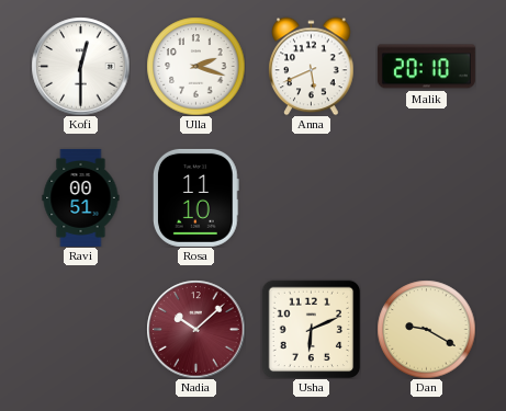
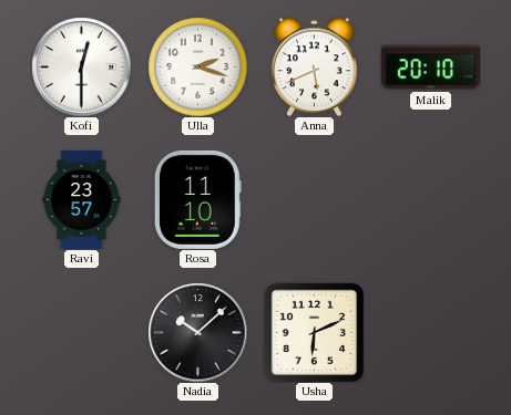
Ravi: 00:51 -> 23:57
Nadia dial: burgundy -> black
Dan: 9:20 -> none
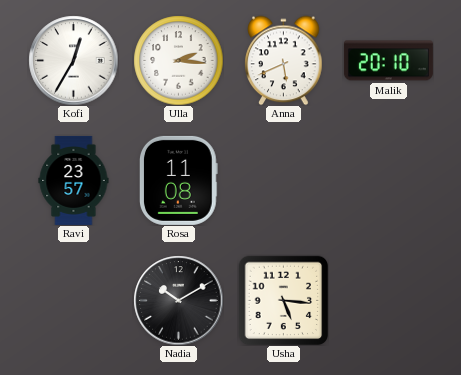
Kofi: 12:30 -> 12:35
Ulla: 2:18 -> 2:16
Rosa: 11:10 -> 11:08
Nadia: 10:08 -> 10:10
Usha: 6:11 -> 5:16
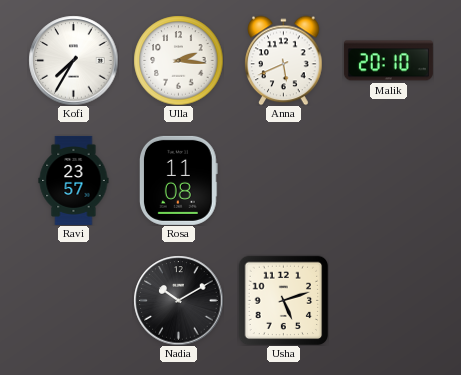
Kofi: 12:35 -> 7:35
Usha: 5:16 -> 5:12
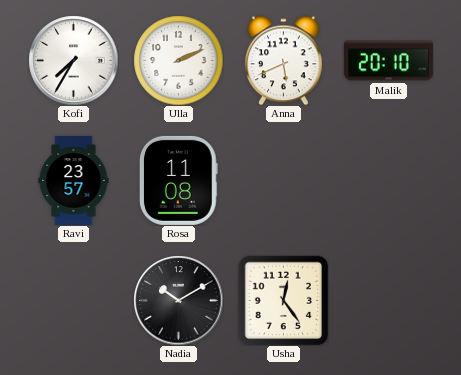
Ulla: 2:16 -> 2:11
Usha: 5:12 -> 12:24
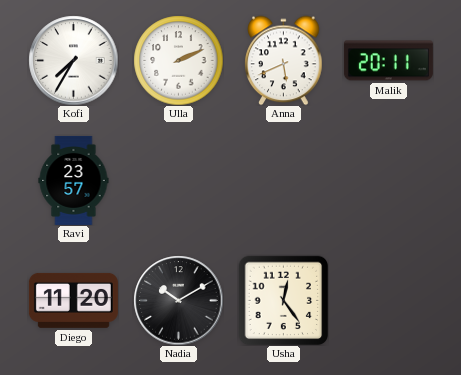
Malik: 20:10 -> 20:11
Rosa: 11:08 -> none
Diego: none -> 11:20
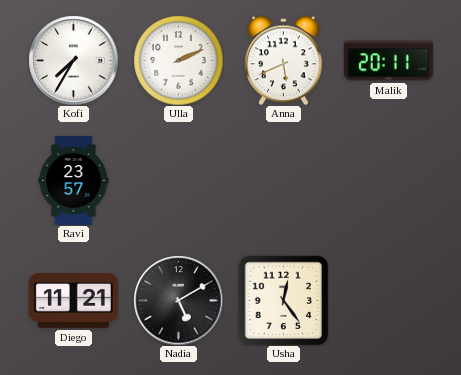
Diego: 11:20 -> 11:21
Nadia: 10:10 -> 5:10
